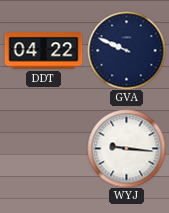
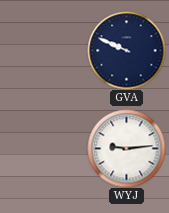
DDT: 04:22 -> none
WYJ: 9:16 -> 9:14
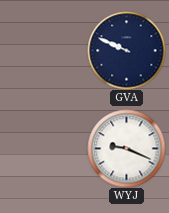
WYJ: 9:14 -> 9:19
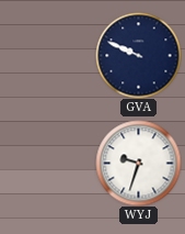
WYJ: 9:19 -> 9:33
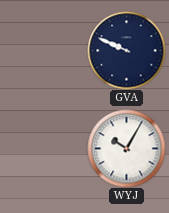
WYJ: 9:33 -> 10:05
